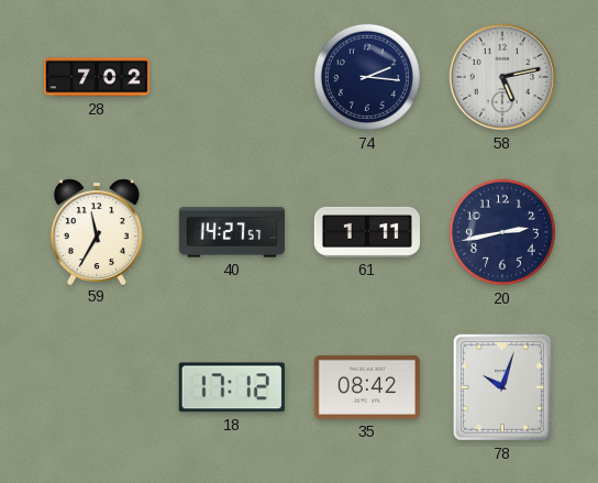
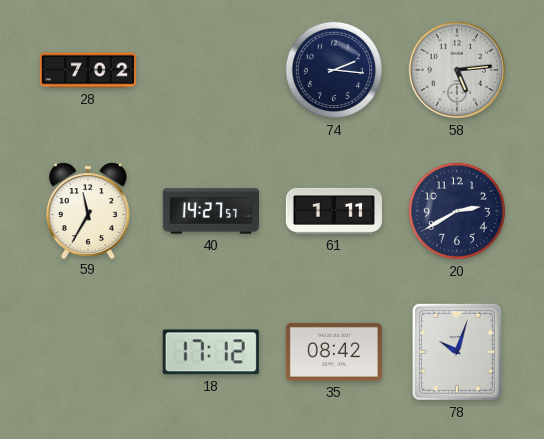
58: 5:13 -> 5:14
20: 2:43 -> 2:40
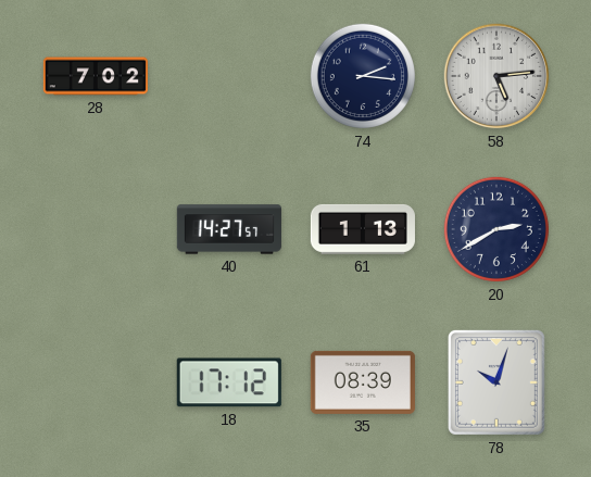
59: 11:35 -> none
61: 1:11 -> 1:13
35: 08:42 -> 08:39
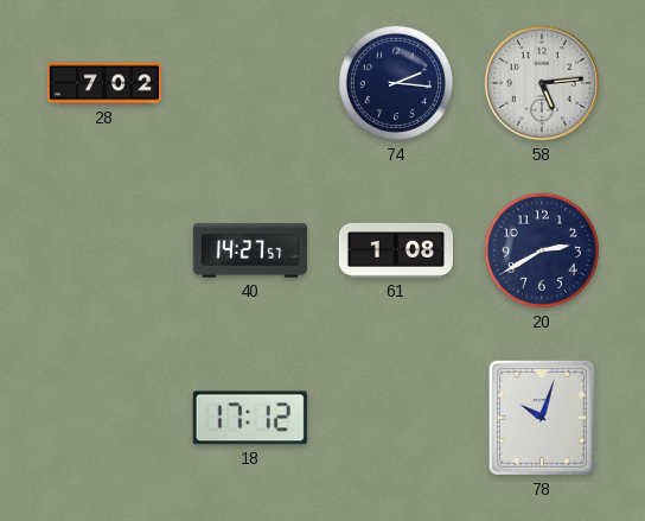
61: 1:13 -> 1:08
35: 08:39 -> none
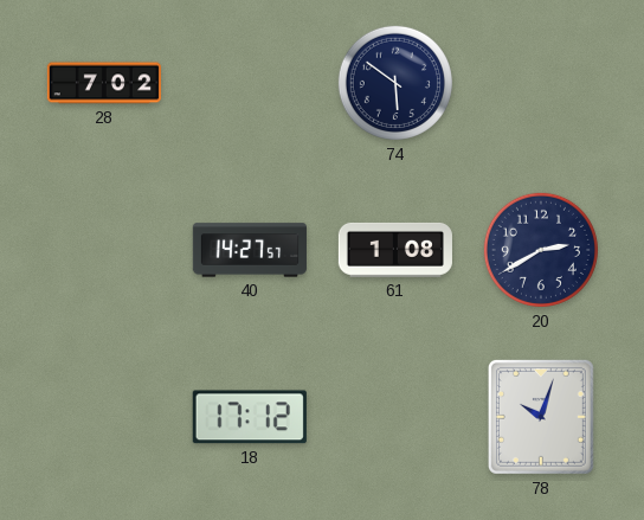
74: 2:16 -> 5:51
58: 5:14 -> none
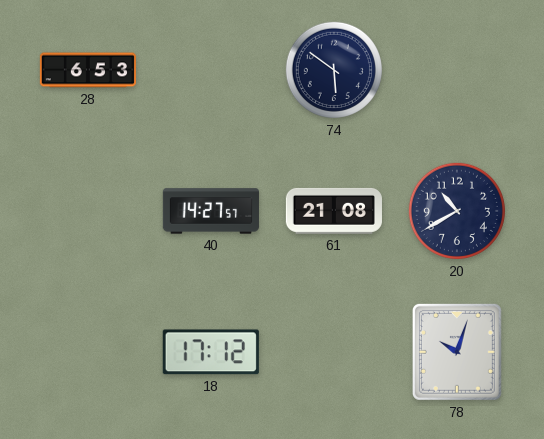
28: 7:02 -> 6:53
61: 1:08 -> 21:08
20: 2:40 -> 10:40
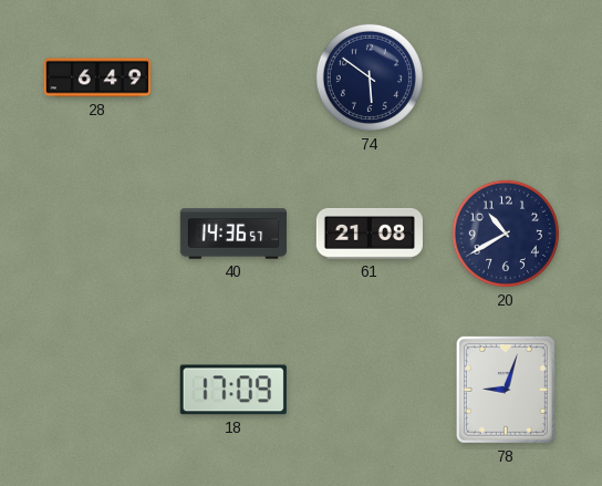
28: 6:53 -> 6:49
40: 14:27 -> 14:36
18: 17:12 -> 17:09
78: 10:03 -> 9:03
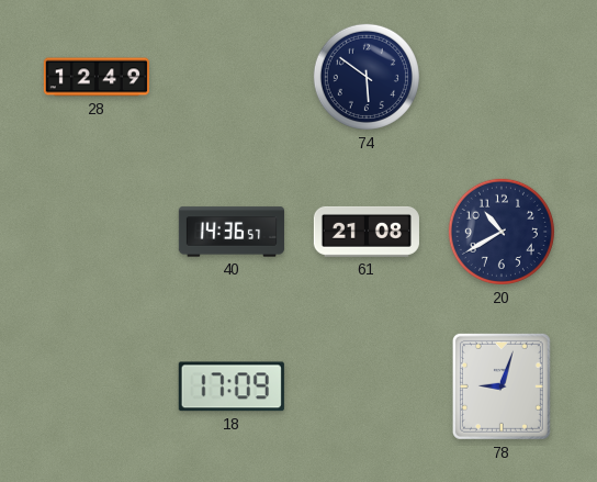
28: 6:49 -> 12:49
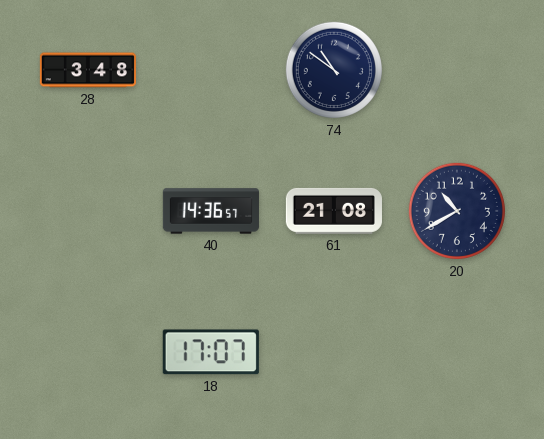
28: 12:49 -> 3:48
74: 5:51 -> 10:51
18: 17:09 -> 17:07
78: 9:03 -> none
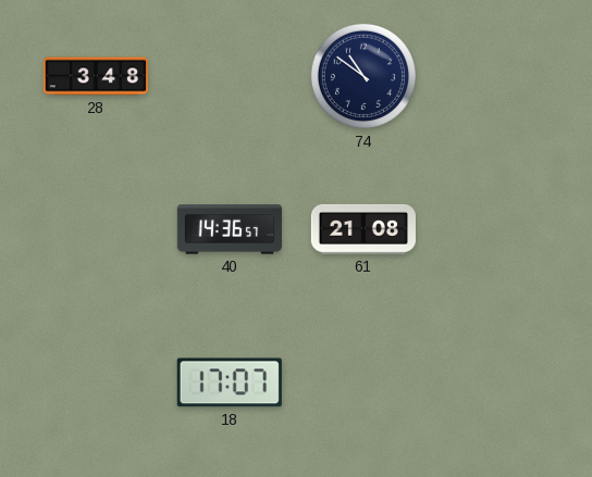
20: 10:40 -> none
